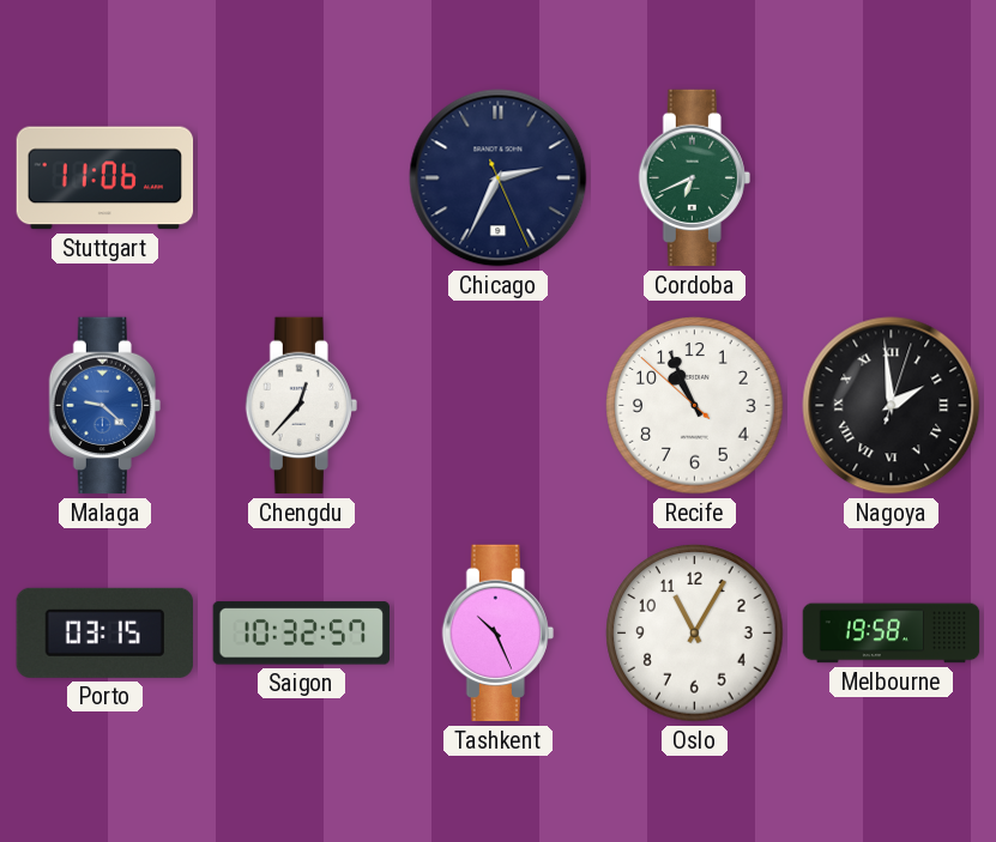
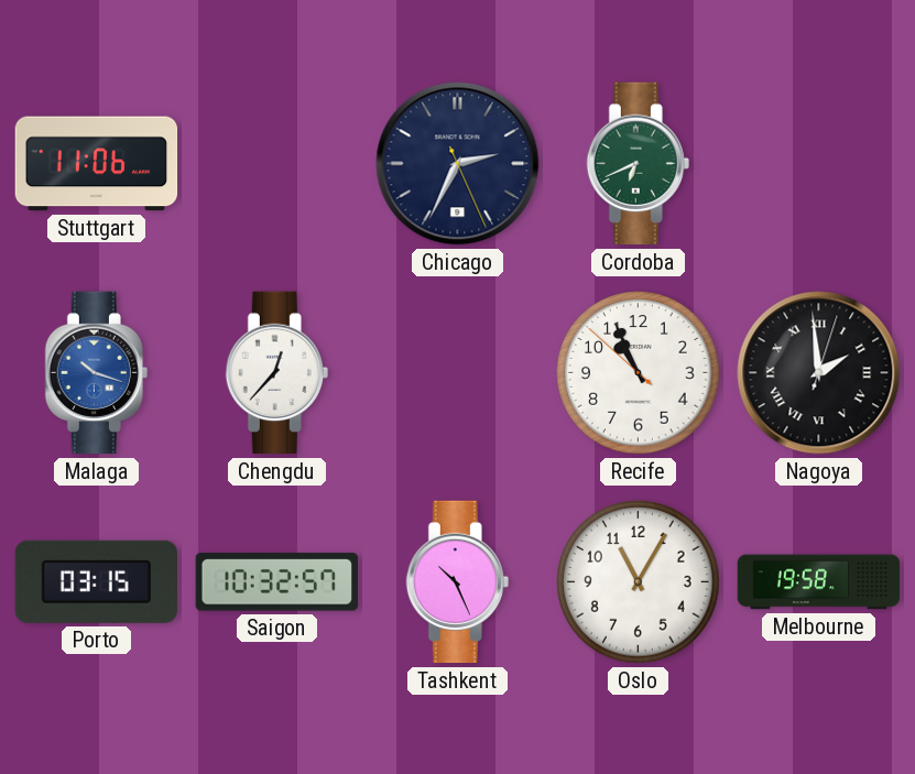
Malaga: 9:22 -> 10:18
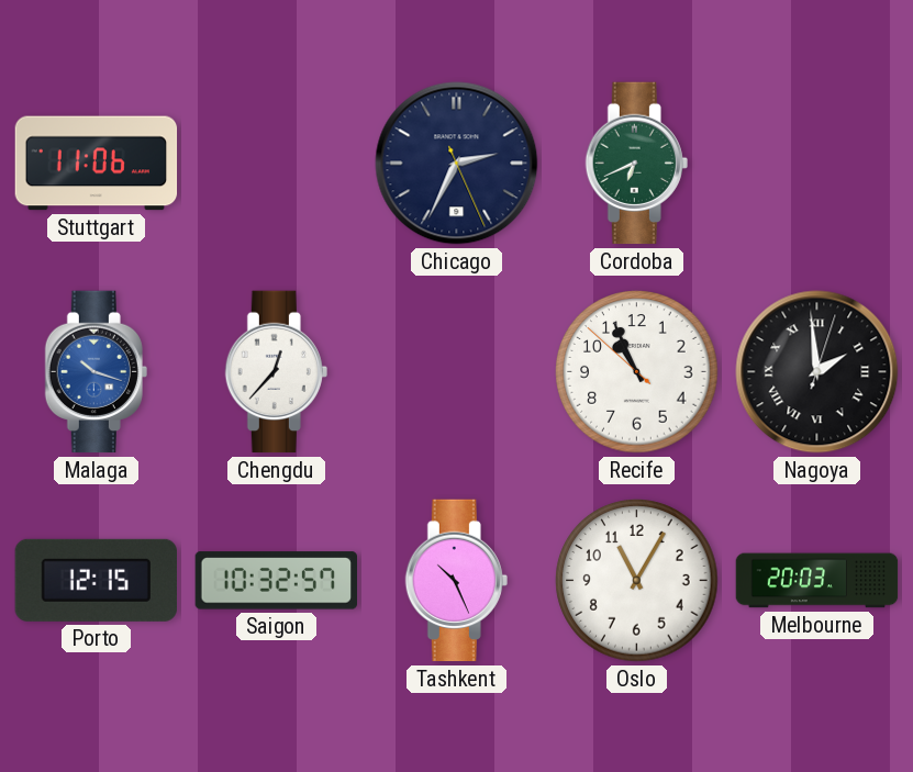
Porto: 03:15 -> 12:15
Melbourne: 19:58 -> 20:03
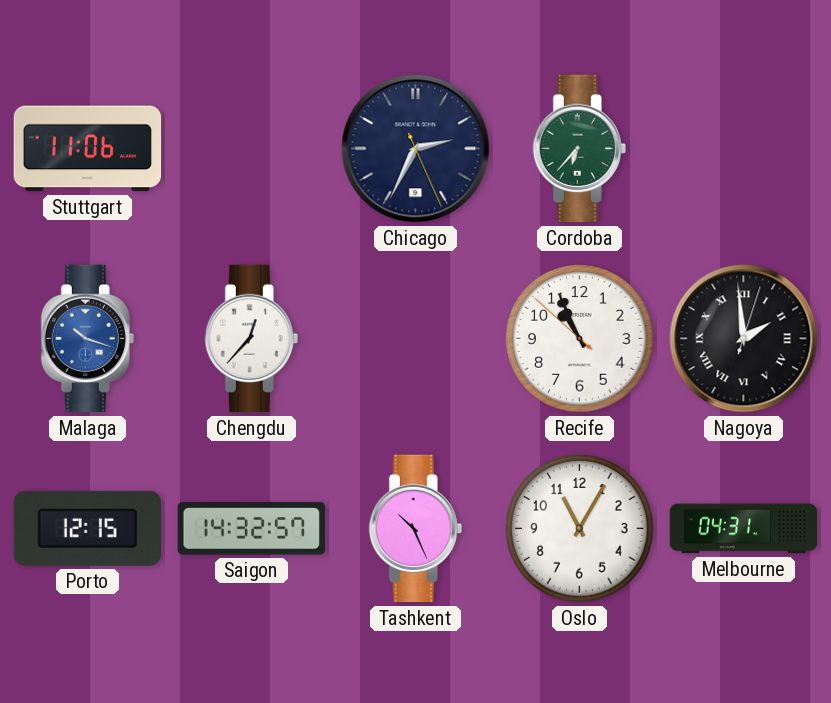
Cordoba: 6:41 -> 6:37
Saigon: 10:32 -> 14:32
Melbourne: 20:03 -> 04:31
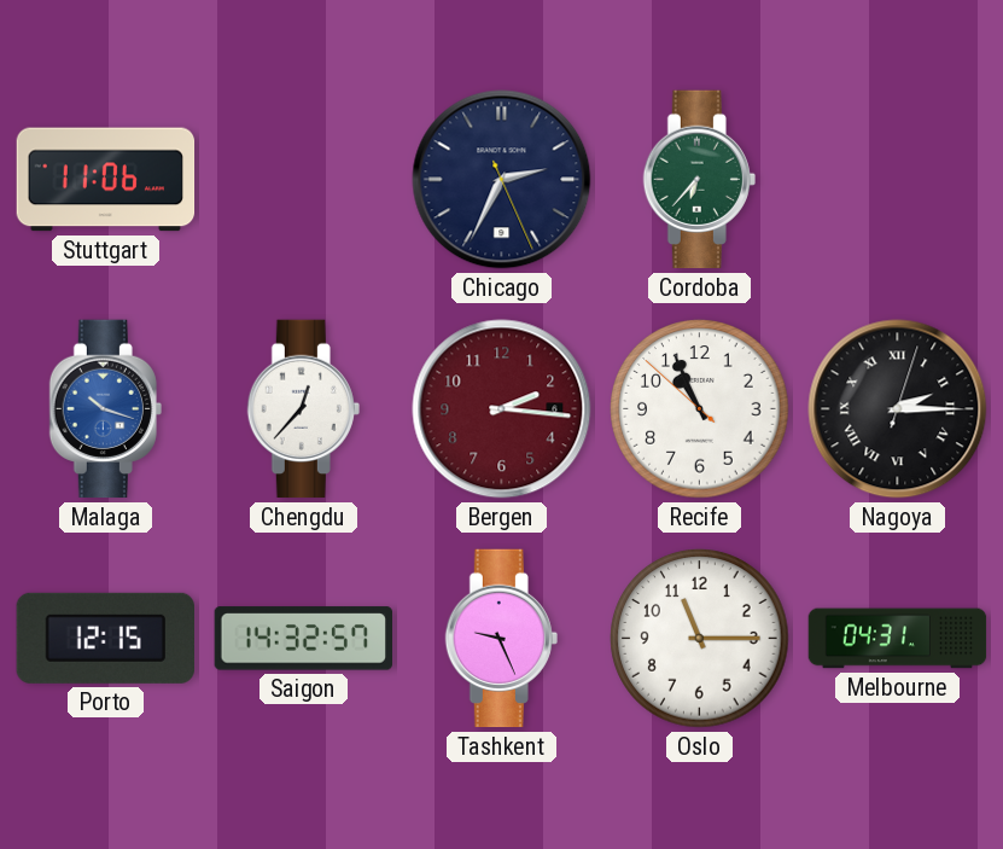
Bergen: none -> 2:16
Nagoya: 1:59 -> 2:15
Tashkent: 10:26 -> 9:26
Oslo: 11:05 -> 11:15
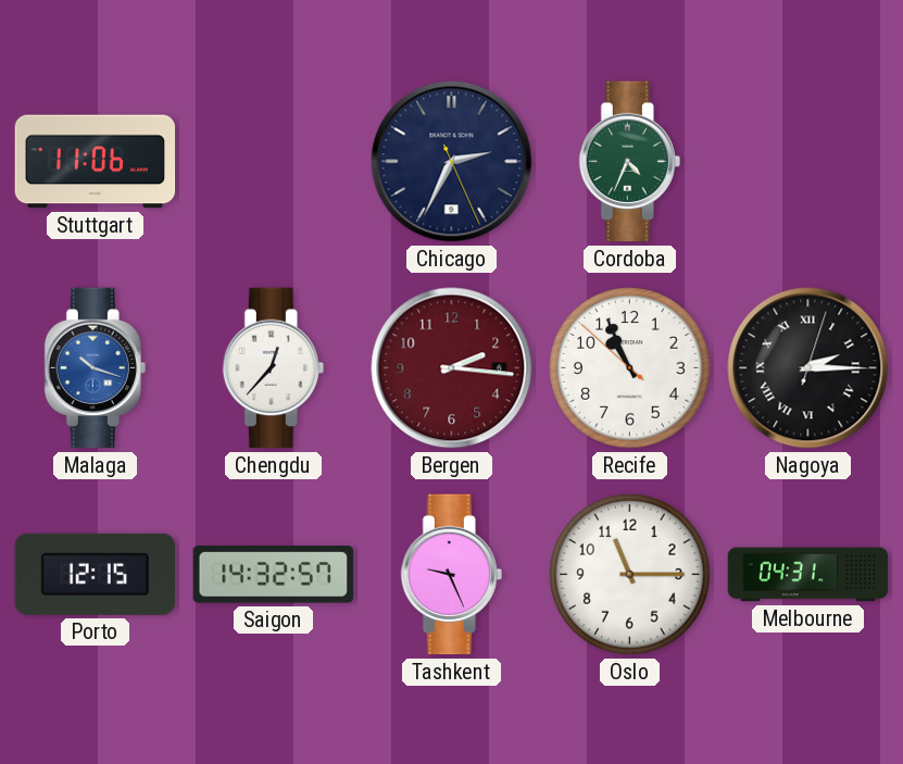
Cordoba: 6:37 -> 4:34
